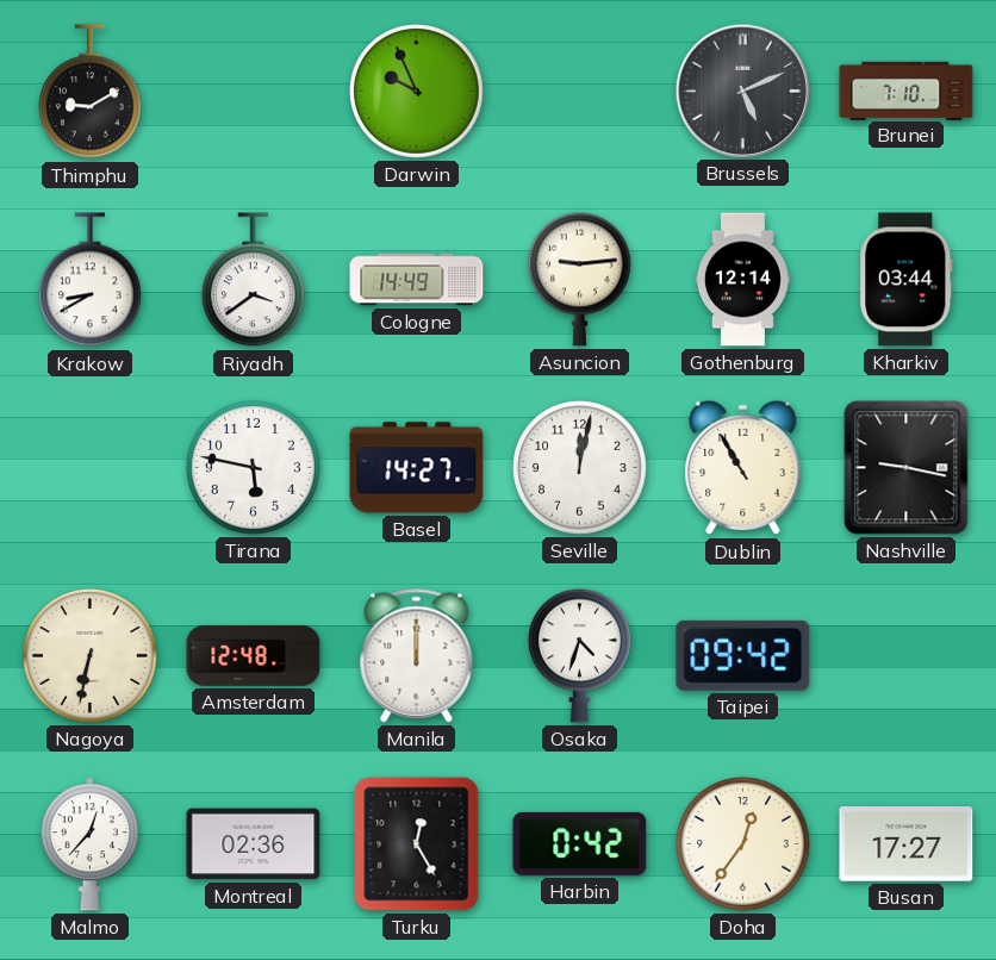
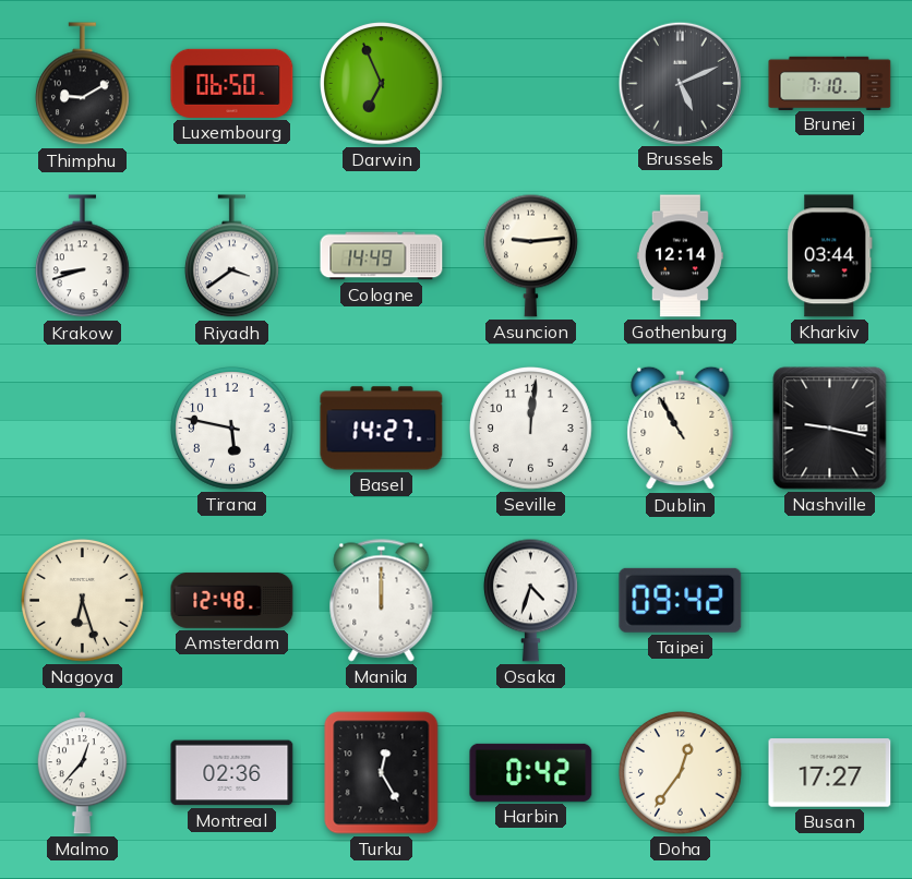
Luxembourg: none -> 06:50
Darwin: 9:56 -> 6:56
Krakow: 8:40 -> 8:42
Seville: 12:02 -> 12:01
Nagoya: 6:32 -> 6:27
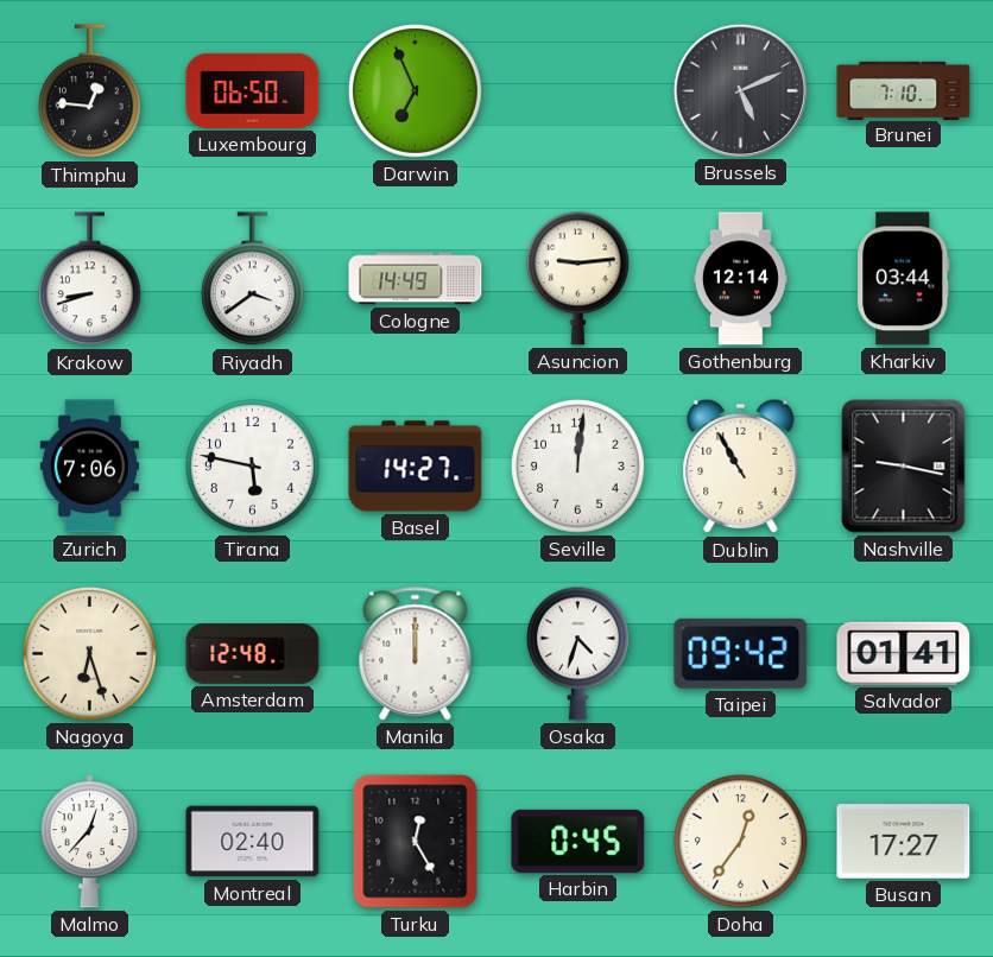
Thimphu: 9:10 -> 12:46
Zurich: none -> 7:06
Salvador: none -> 01:41
Montreal: 02:36 -> 02:40
Harbin: 0:42 -> 0:45
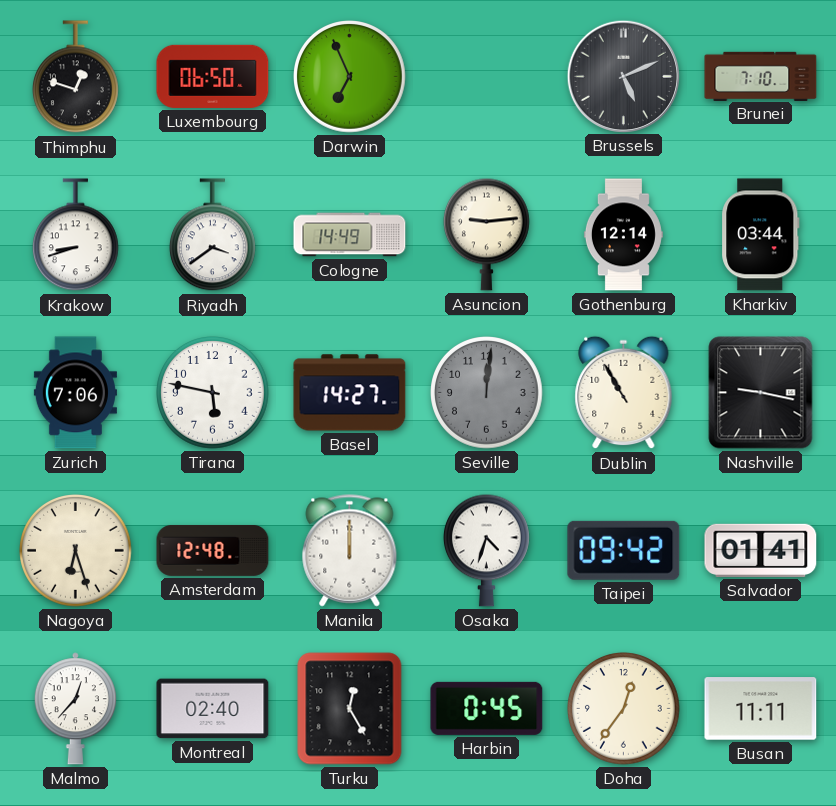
Thimphu: 12:46 -> 12:48
Seville dial: white -> grey
Busan: 17:27 -> 11:11
